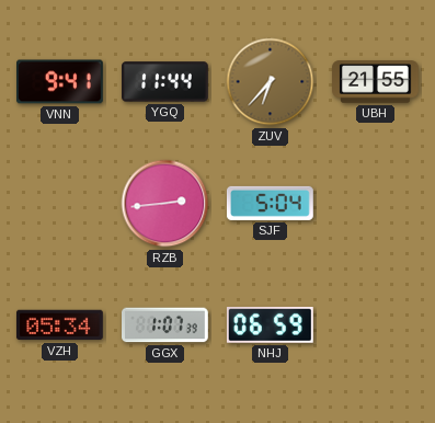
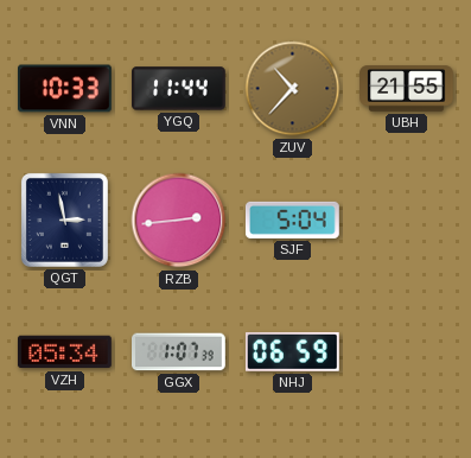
VNN: 9:41 -> 10:33
ZUV: 6:37 -> 10:37
QGT: none -> 2:58
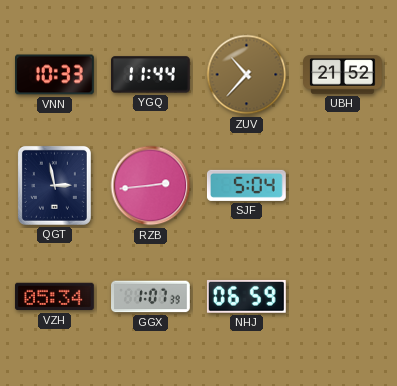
UBH: 21:55 -> 21:52
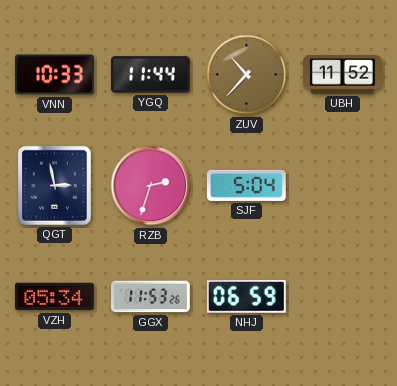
UBH: 21:52 -> 11:52
RZB: 2:44 -> 2:33
GGX: 1:07 -> 11:53
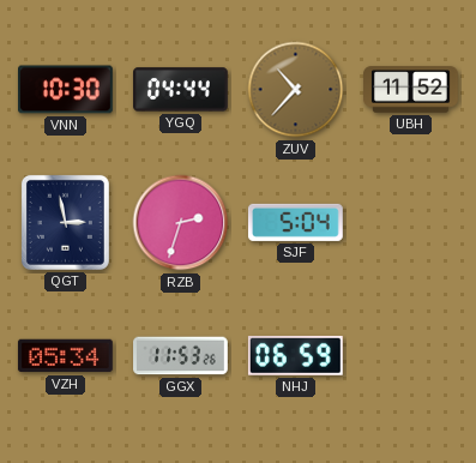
VNN: 10:33 -> 10:30
YGQ: 11:44 -> 04:44
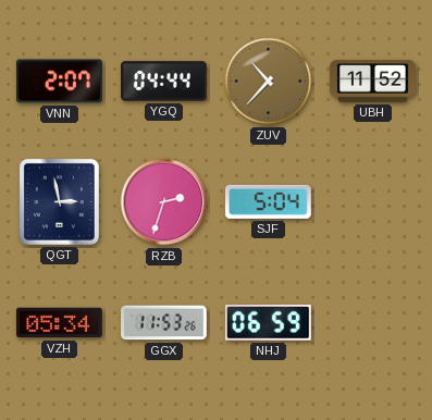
VNN: 10:30 -> 2:07
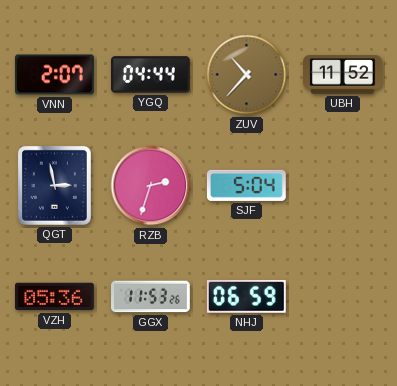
VZH: 05:34 -> 05:36
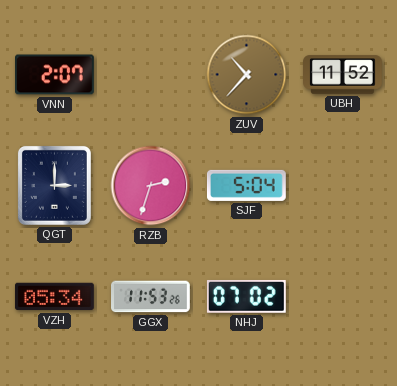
YGQ: 04:44 -> none
QGT: 2:58 -> 3:00
VZH: 05:36 -> 05:34
NHJ: 06:59 -> 07:02
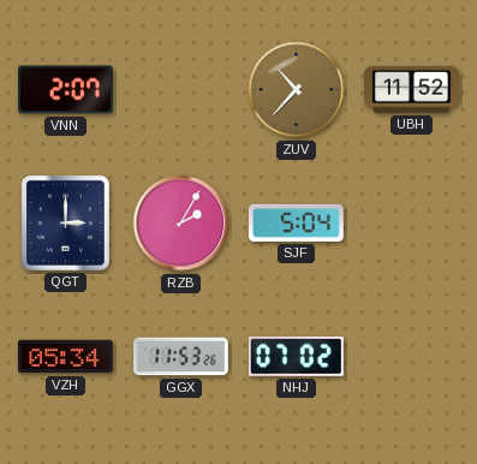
RZB: 2:33 -> 2:05
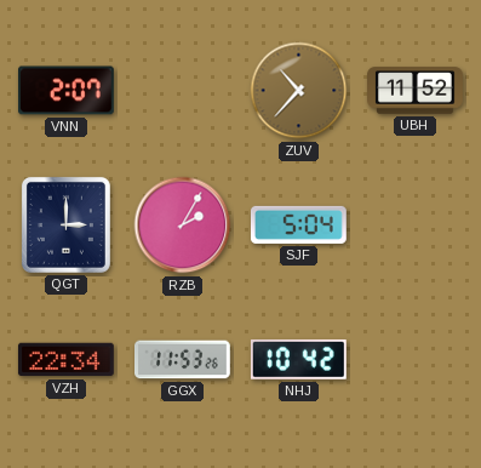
VZH: 05:34 -> 22:34
NHJ: 07:02 -> 10:42
